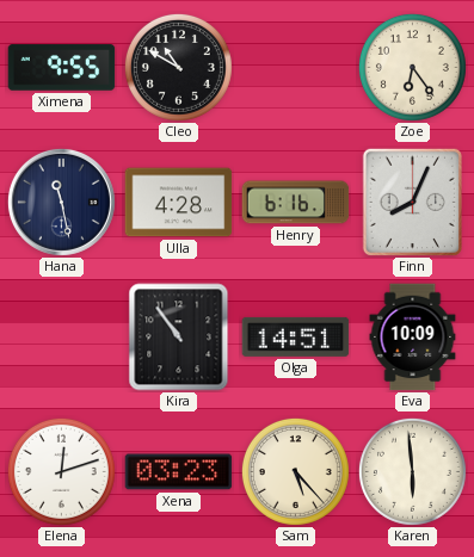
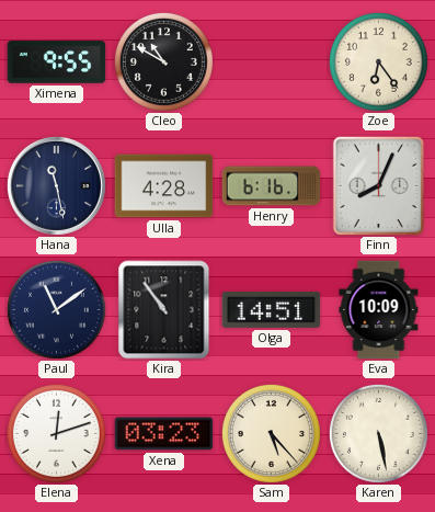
Paul: none -> 11:09
Karen: 5:59 -> 5:28
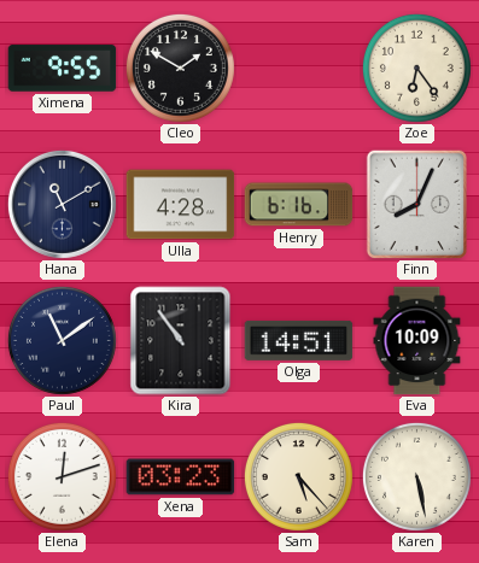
Cleo: 10:50 -> 1:50
Hana: 11:28 -> 11:10
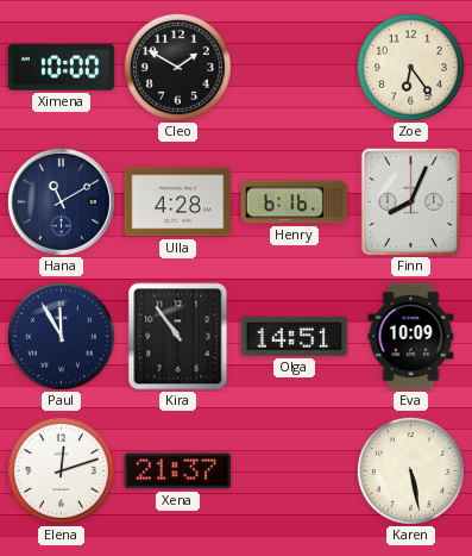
Ximena: 9:55 -> 10:00
Paul: 11:09 -> 11:55
Xena: 03:23 -> 21:37
Sam: 5:23 -> none
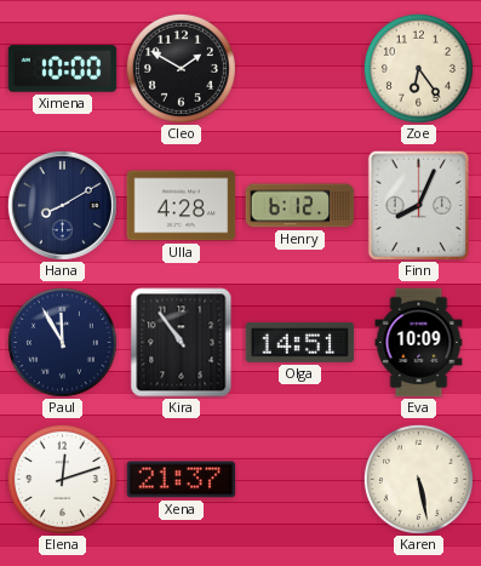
Hana: 11:10 -> 8:10
Henry: 6:16 -> 6:12
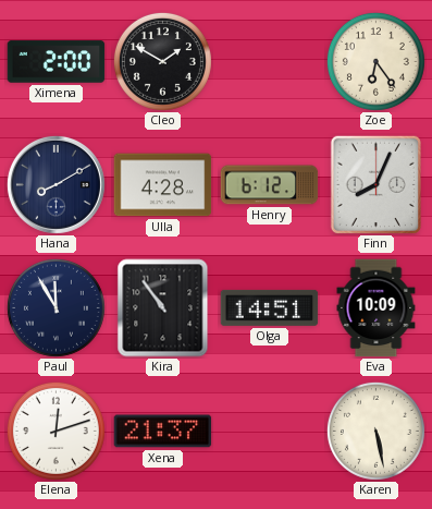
Ximena: 10:00 -> 2:00
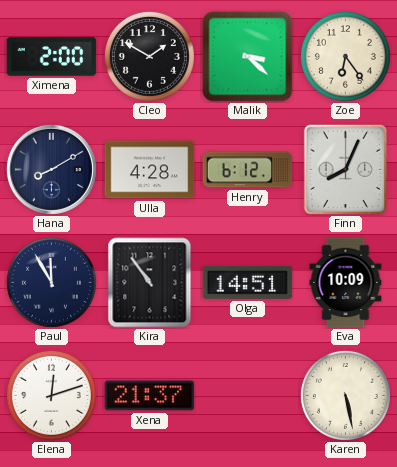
Malik: none -> 3:22
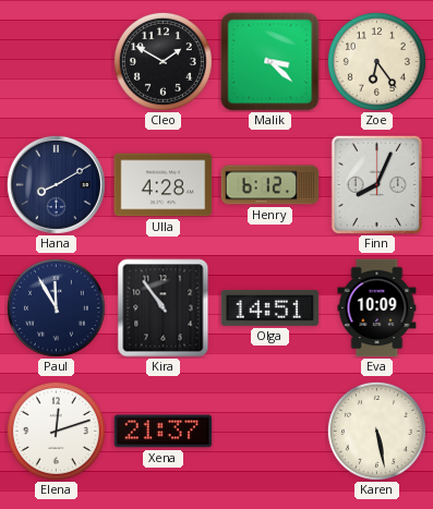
Ximena: 2:00 -> none
